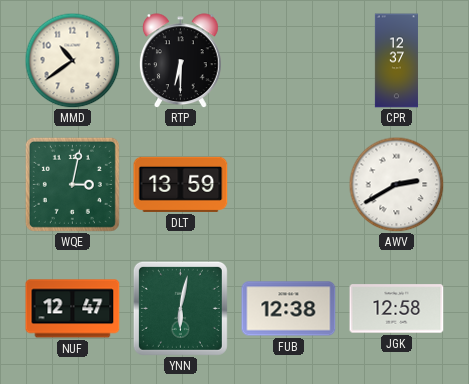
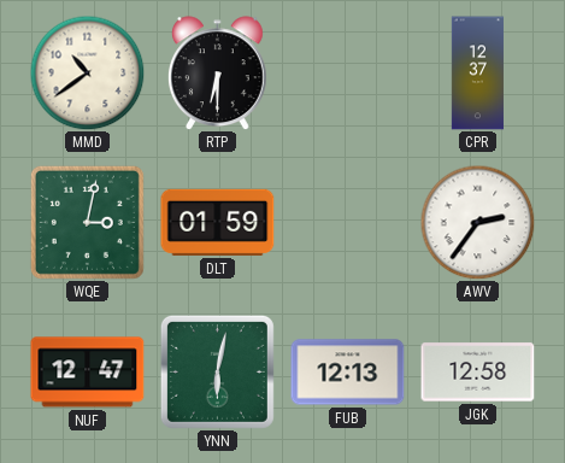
DLT: 13:59 -> 01:59
AWV: 2:40 -> 2:36
FUB: 12:38 -> 12:13
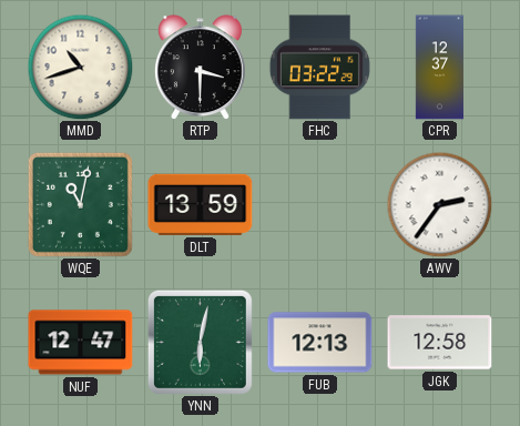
MMD: 10:39 -> 10:42
RTP: 6:30 -> 3:30
FHC: none -> 03:22
WQE: 3:02 -> 11:02
DLT: 01:59 -> 13:59
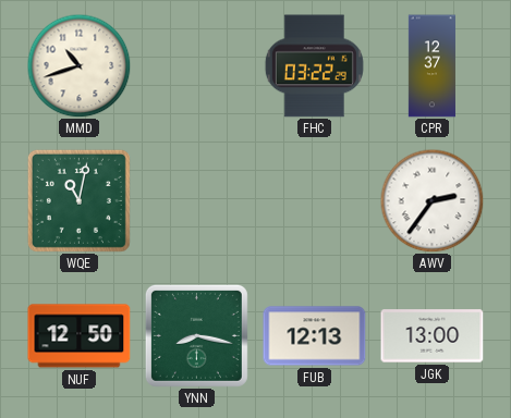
RTP: 3:30 -> none
DLT: 13:59 -> none
NUF: 12:47 -> 12:50
YNN: 6:02 -> 8:17
JGK: 12:58 -> 13:00
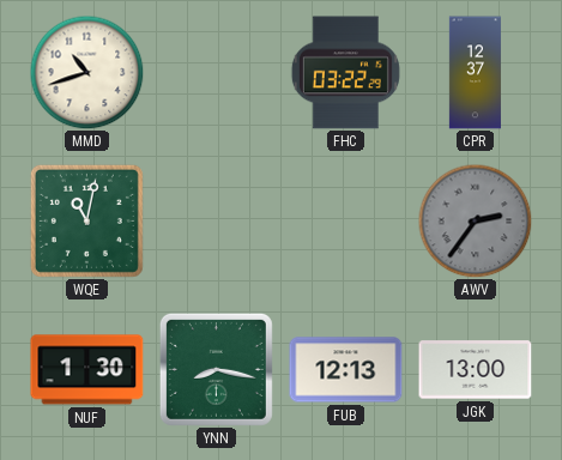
AWV dial: white -> grey
NUF: 12:50 -> 1:30
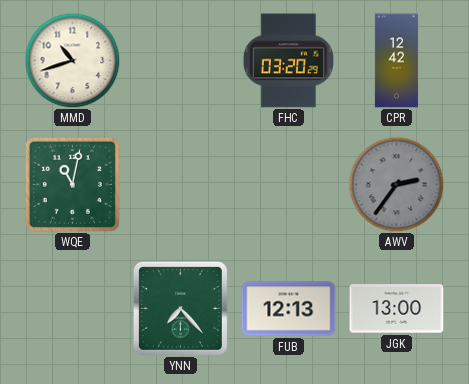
FHC: 03:22 -> 03:20
CPR: 12:37 -> 12:42
NUF: 1:30 -> none
YNN: 8:17 -> 7:23
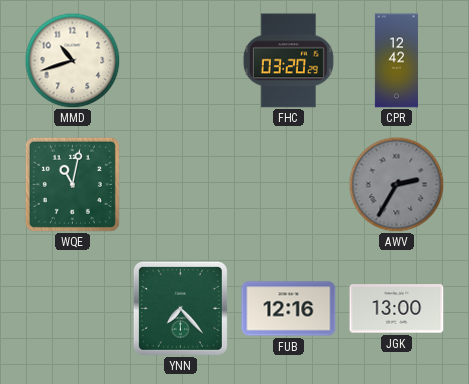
AWV: 2:36 -> 2:35
FUB: 12:13 -> 12:16
